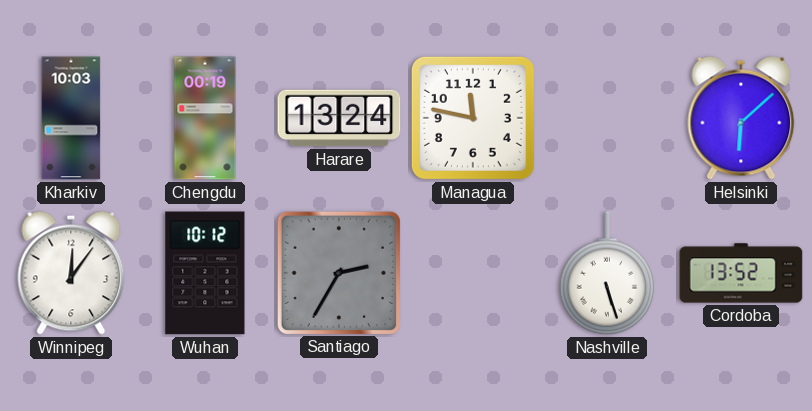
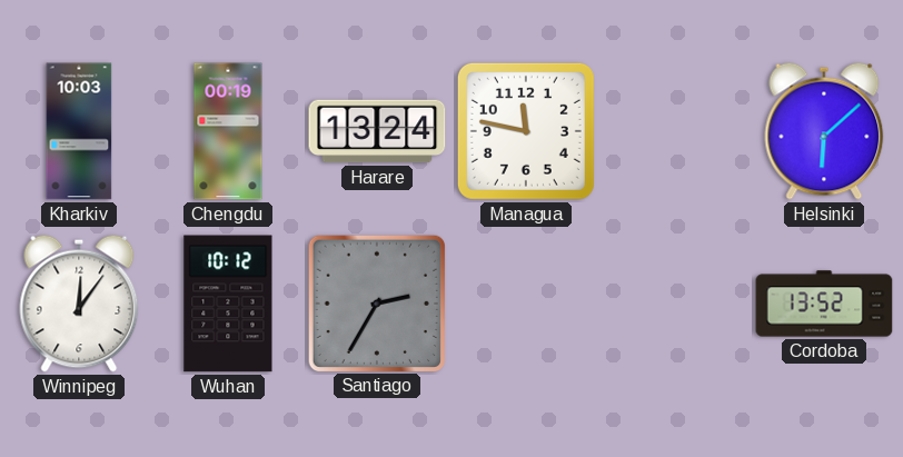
Nashville: 5:27 -> none
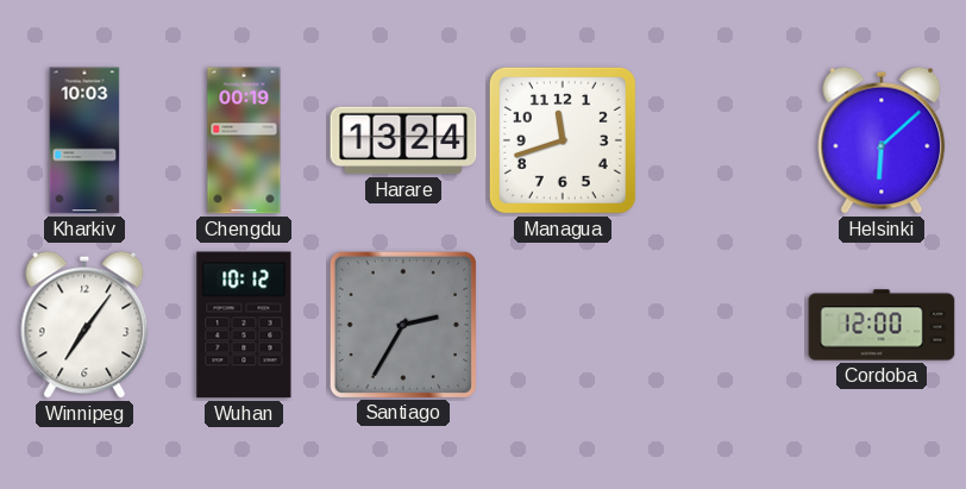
Managua: 11:47 -> 11:42
Winnipeg: 12:06 -> 7:06
Cordoba: 13:52 -> 12:00
